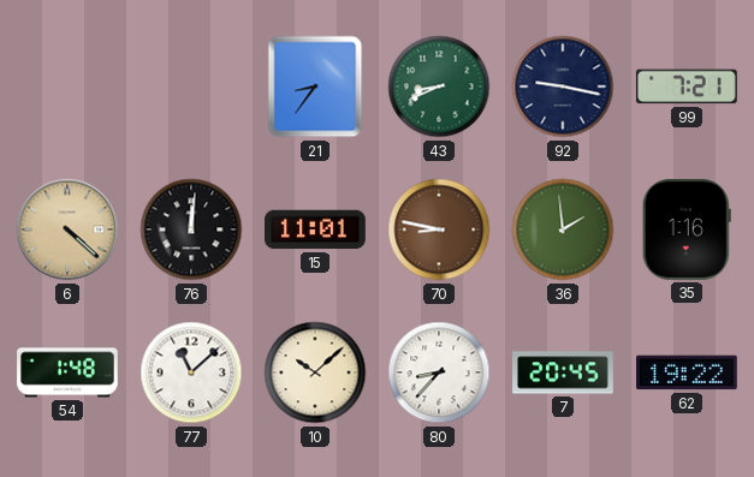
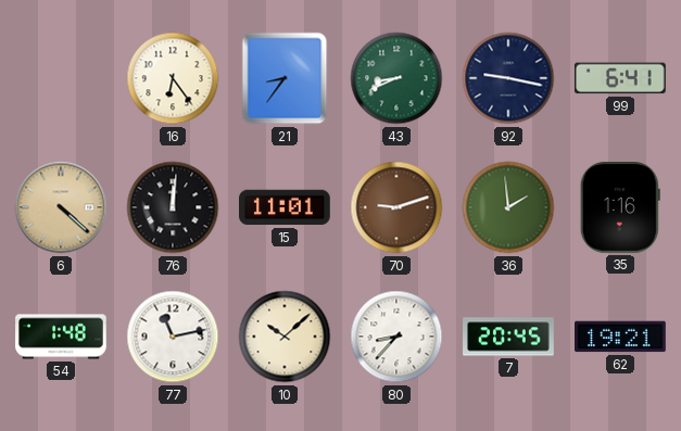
16: none -> 6:24
99: 7:21 -> 6:41
70: 8:47 -> 9:12
77: 11:08 -> 11:13
62: 19:22 -> 19:21
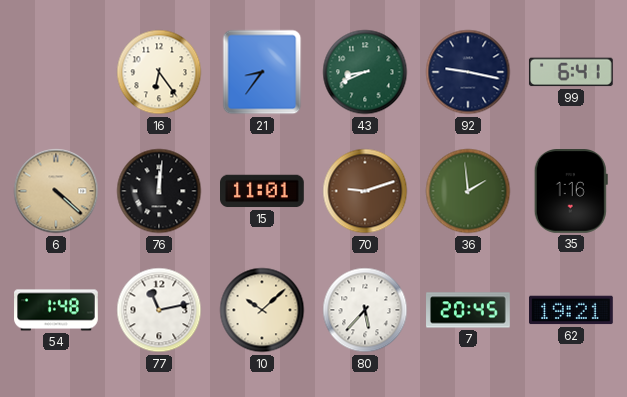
80: 8:37 -> 5:37
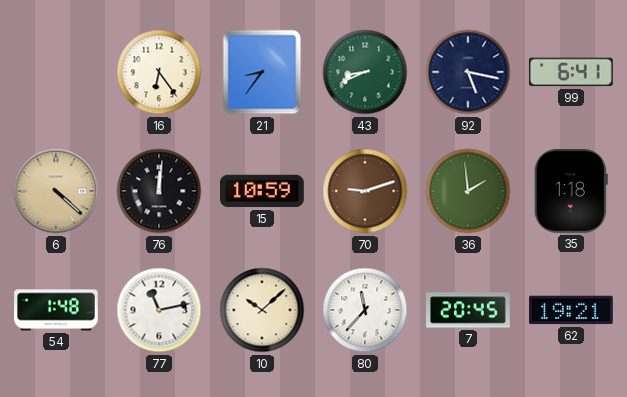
92: 9:17 -> 5:17
15: 11:01 -> 10:59
35: 1:16 -> 1:18
80: 5:37 -> 11:37
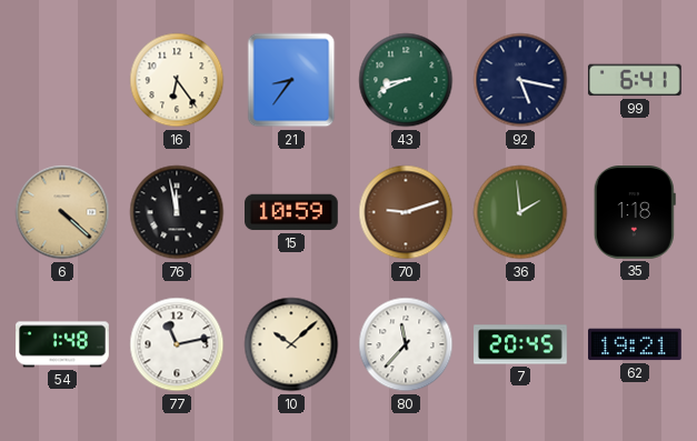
76: 12:01 -> 11:58
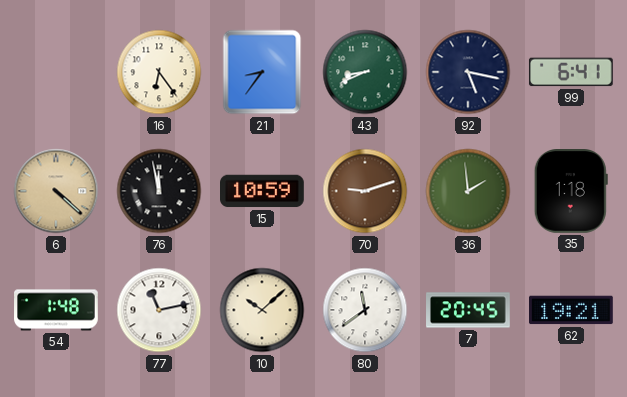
80: 11:37 -> 11:39
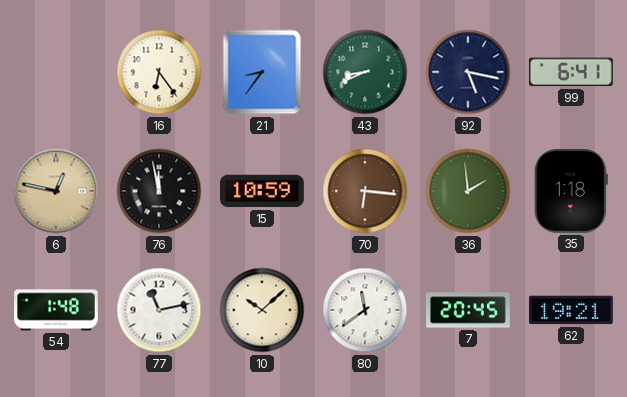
6: 4:22 -> 12:47
70: 9:12 -> 6:16
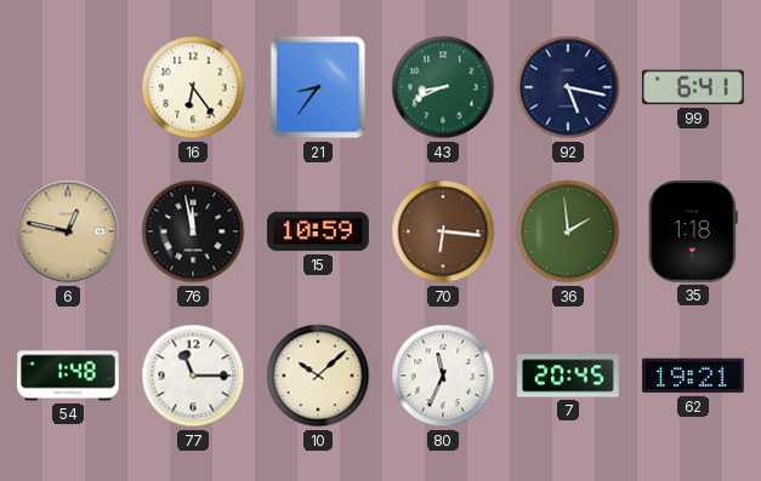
77: 11:13 -> 11:15
80: 11:39 -> 11:34
